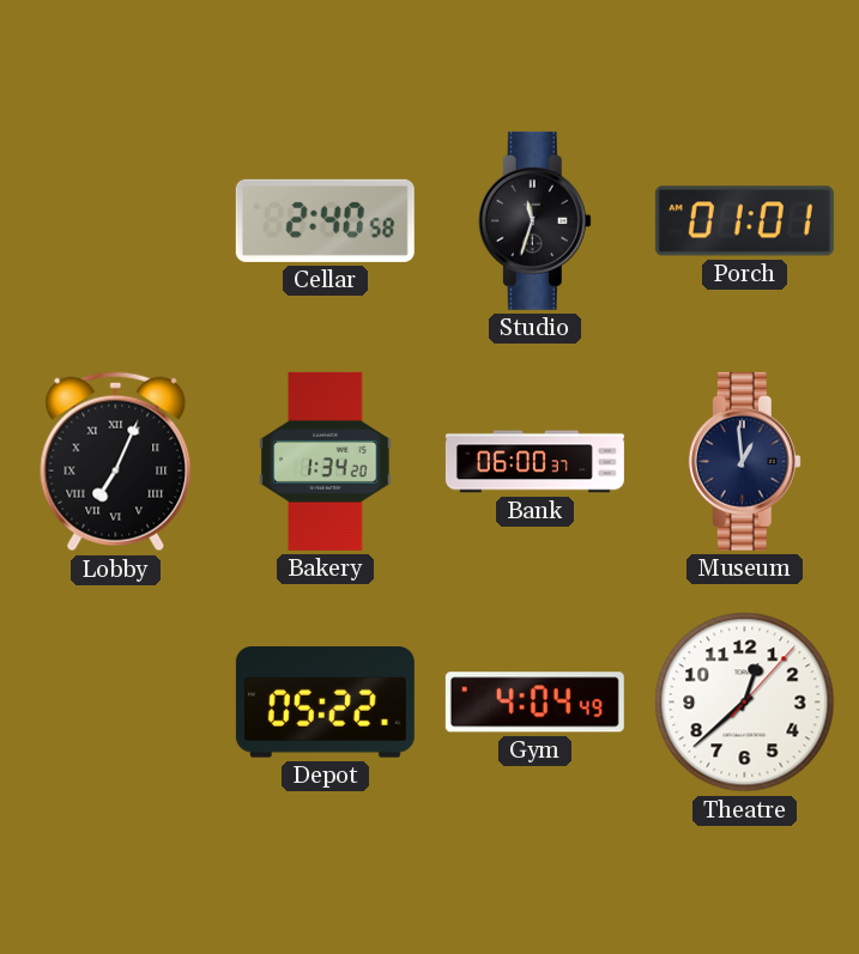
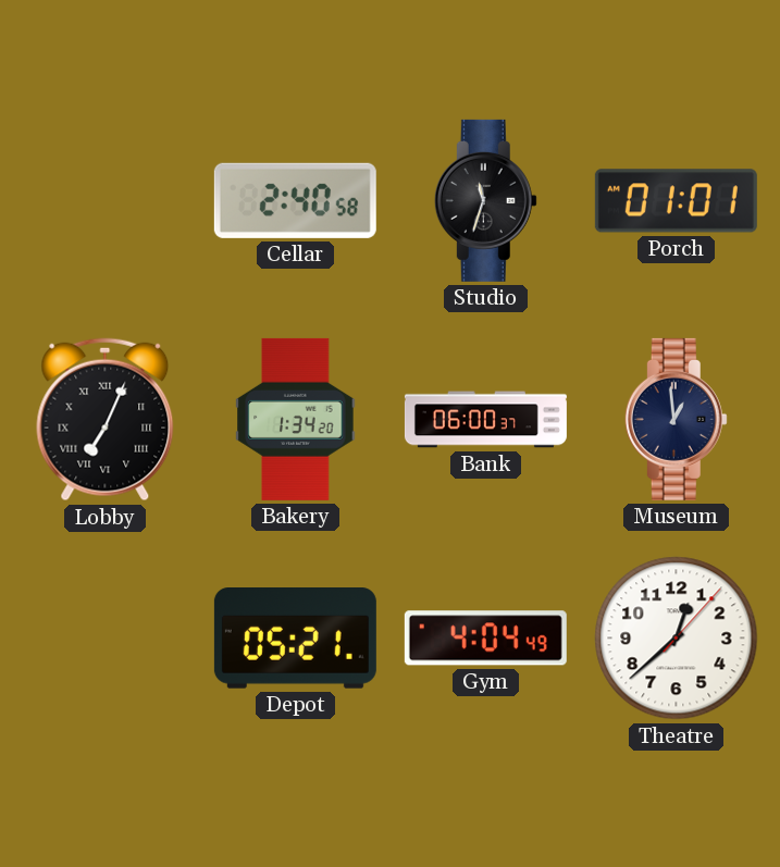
Depot: 05:22 -> 05:21
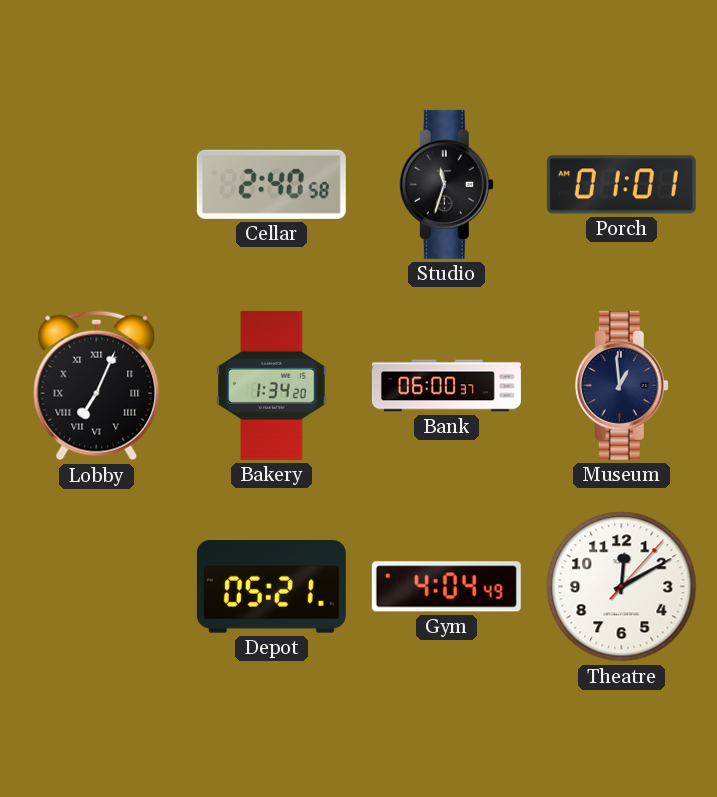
Theatre: 12:38 -> 12:10
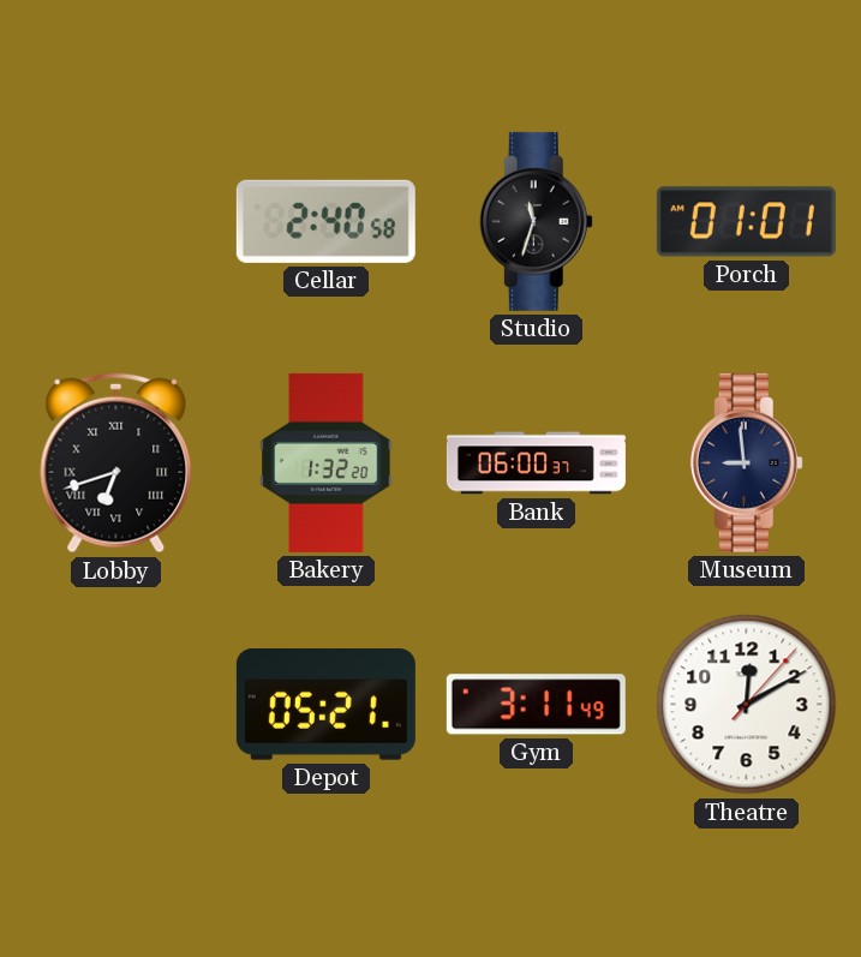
Lobby: 7:04 -> 6:42
Bakery: 1:34 -> 1:32
Museum: 12:59 -> 8:59
Gym: 4:04 -> 3:11
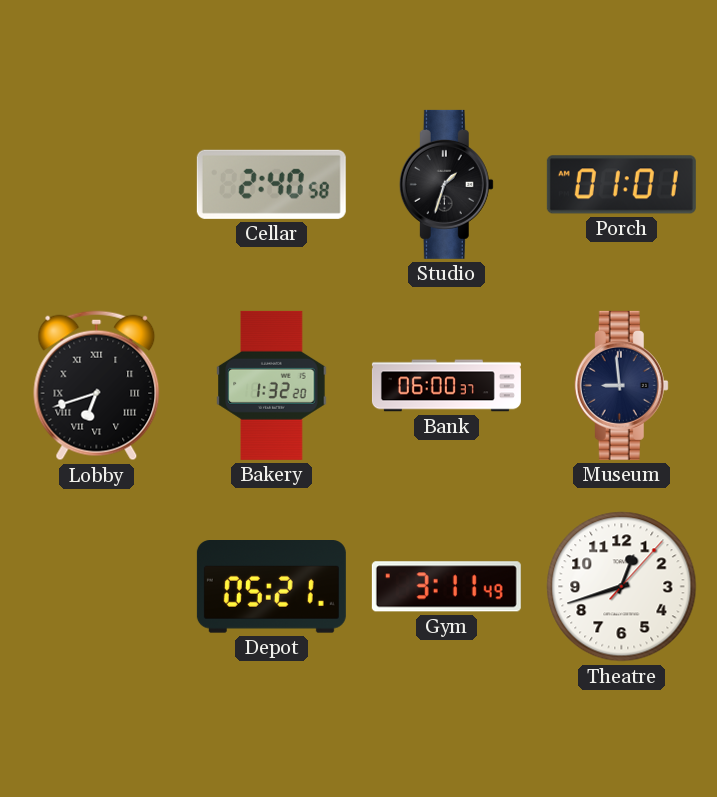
Studio: 11:33 -> 1:33
Theatre: 12:10 -> 12:42
